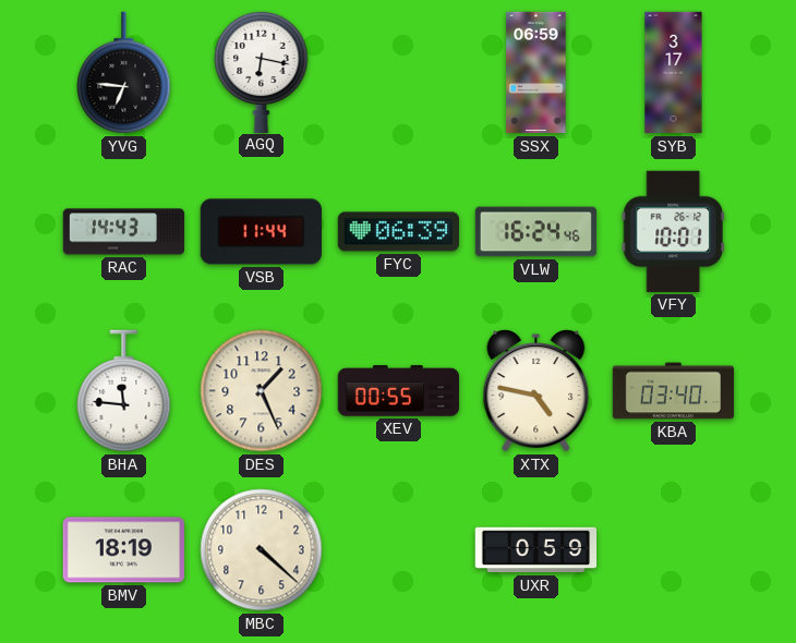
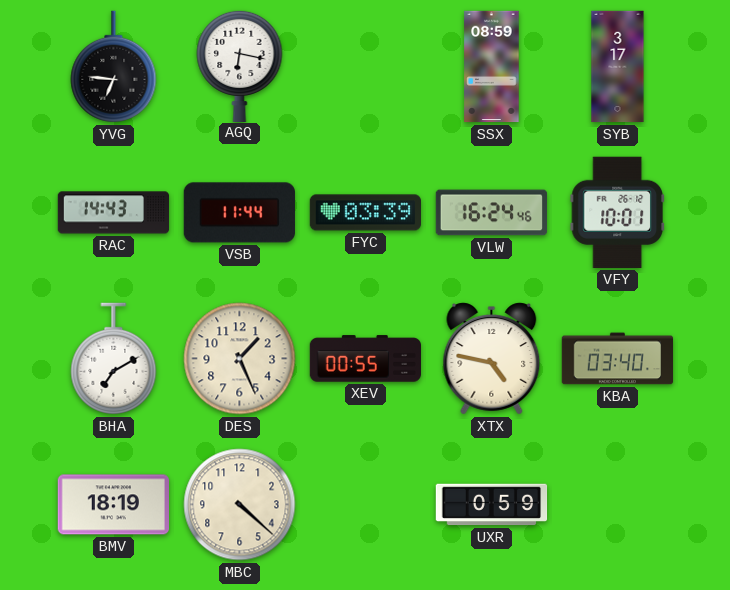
SSX: 06:59 -> 08:59
FYC: 06:39 -> 03:39
BHA: 11:46 -> 7:10
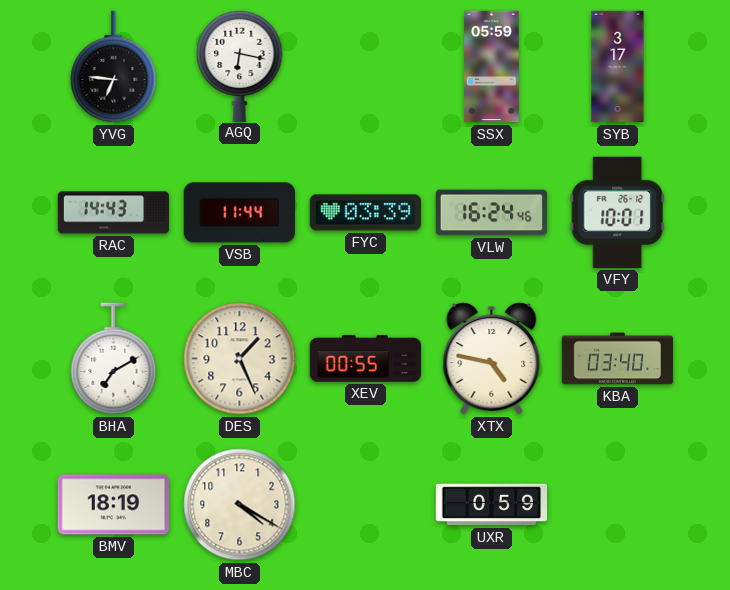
SSX: 08:59 -> 05:59
MBC: 4:22 -> 4:20
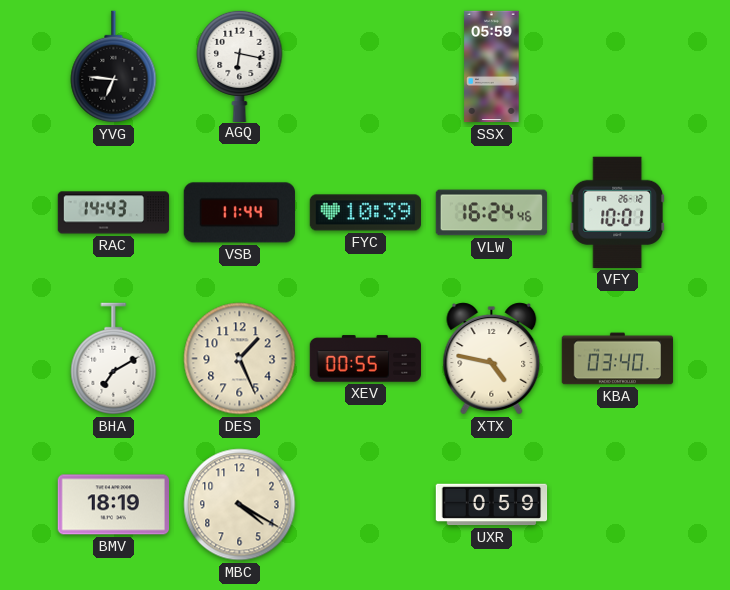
SYB: 3:17 -> none
FYC: 03:39 -> 10:39
